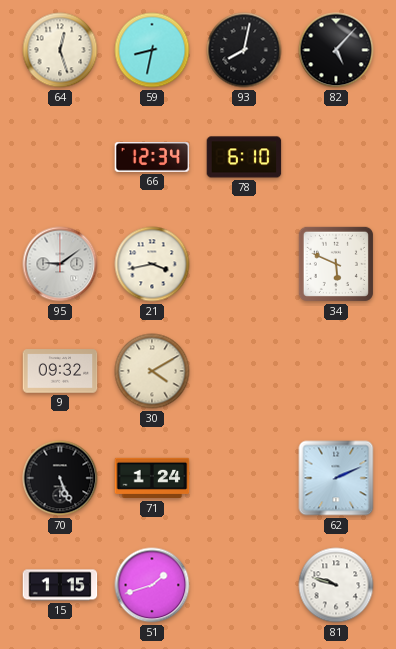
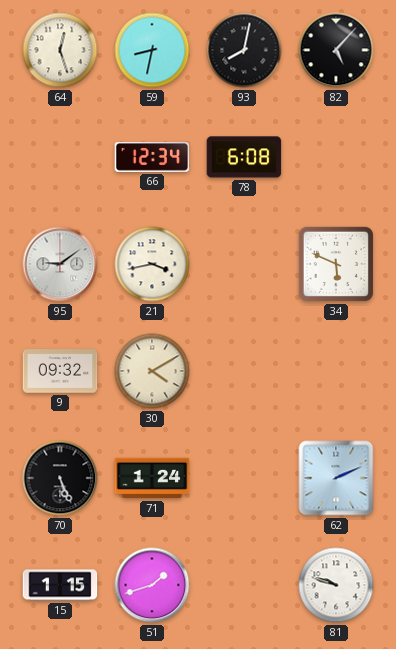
78: 6:10 -> 6:08
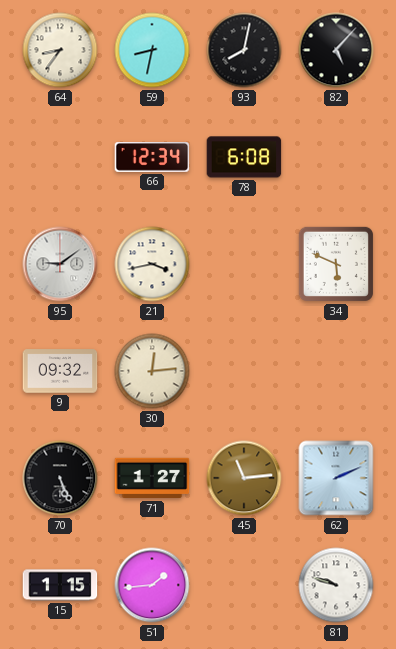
64: 12:27 -> 8:36
30: 4:10 -> 12:14
71: 1:24 -> 1:27
45: none -> 11:14
51: 1:42 -> 1:44
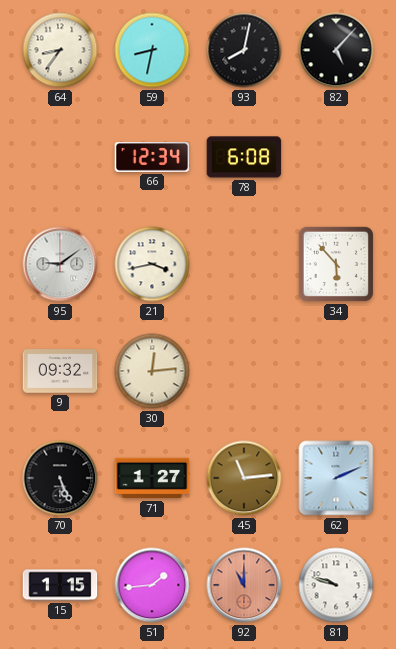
34: 5:49 -> 5:53
92: none -> 11:00
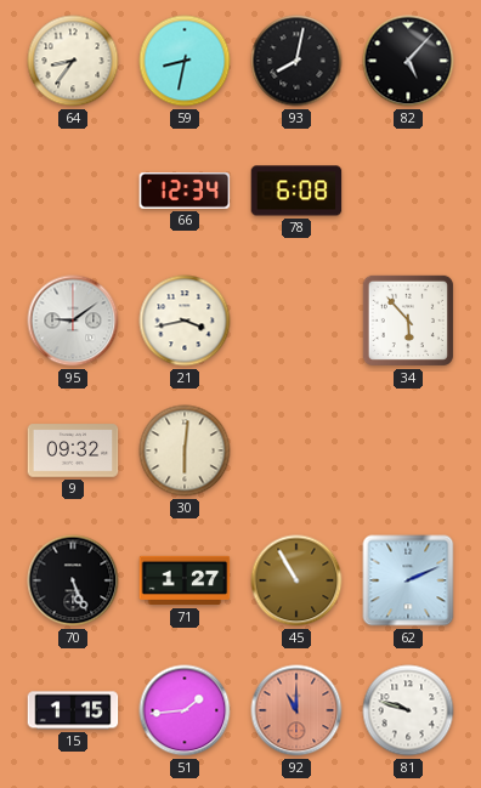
30: 12:14 -> 6:01
45: 11:14 -> 10:55
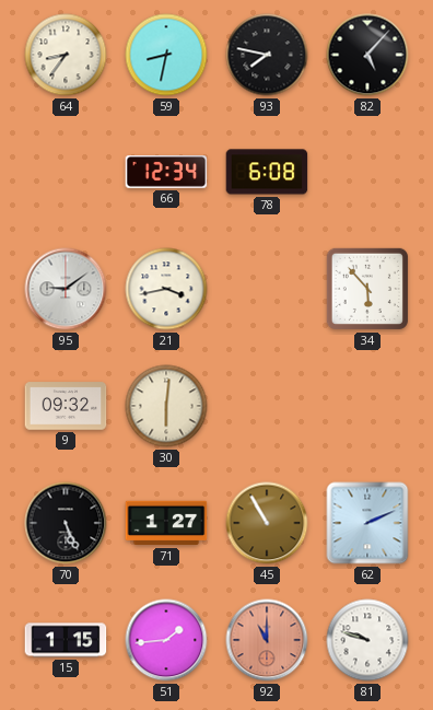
93: 8:02 -> 7:47
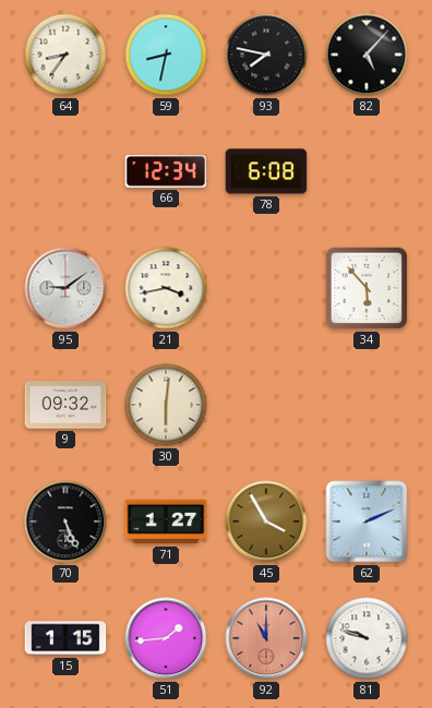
45: 10:55 -> 3:55
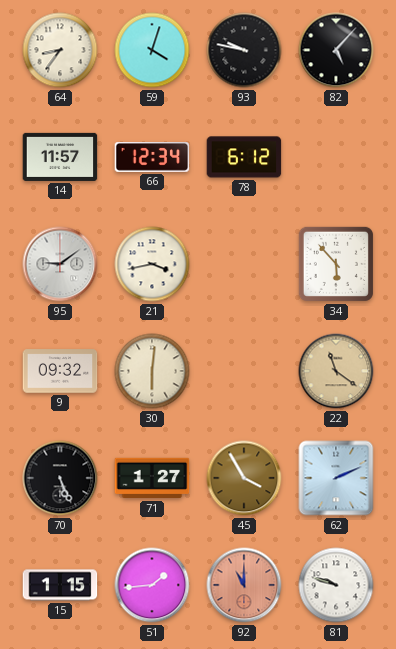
59: 8:32 -> 4:03
93: 7:47 -> 9:47
14: none -> 11:57
78: 6:08 -> 6:12
22: none -> 11:21
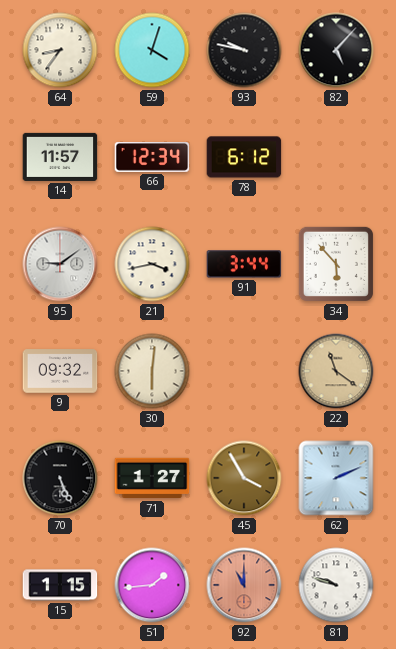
91: none -> 3:44
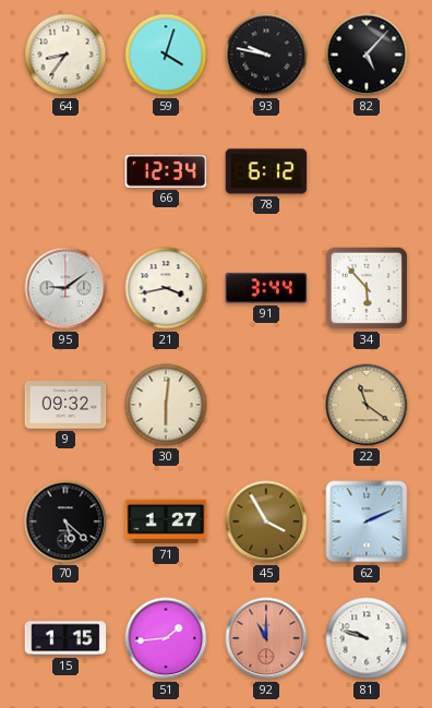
14: 11:57 -> none
70: 5:26 -> 5:22
